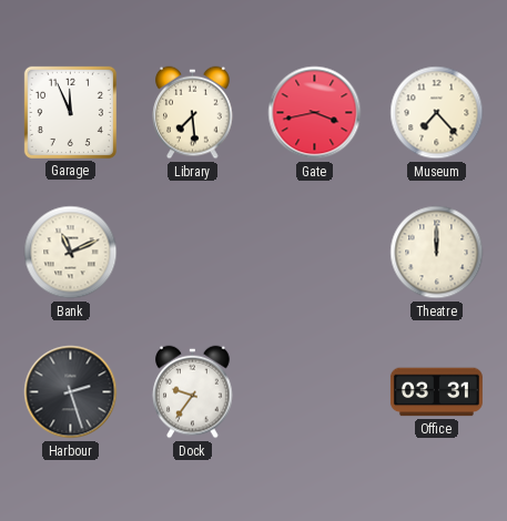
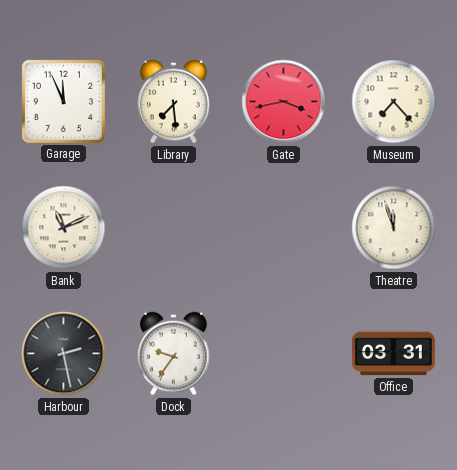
Theatre: 12:00 -> 11:57
Harbour: 2:27 -> 2:28
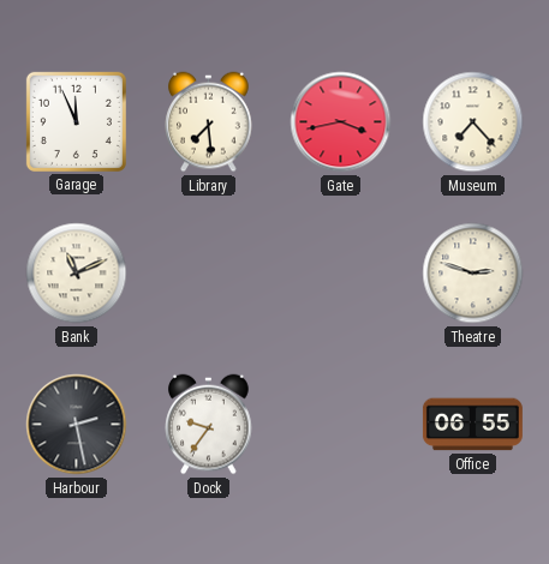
Theatre: 11:57 -> 2:48
Office: 03:31 -> 06:55
